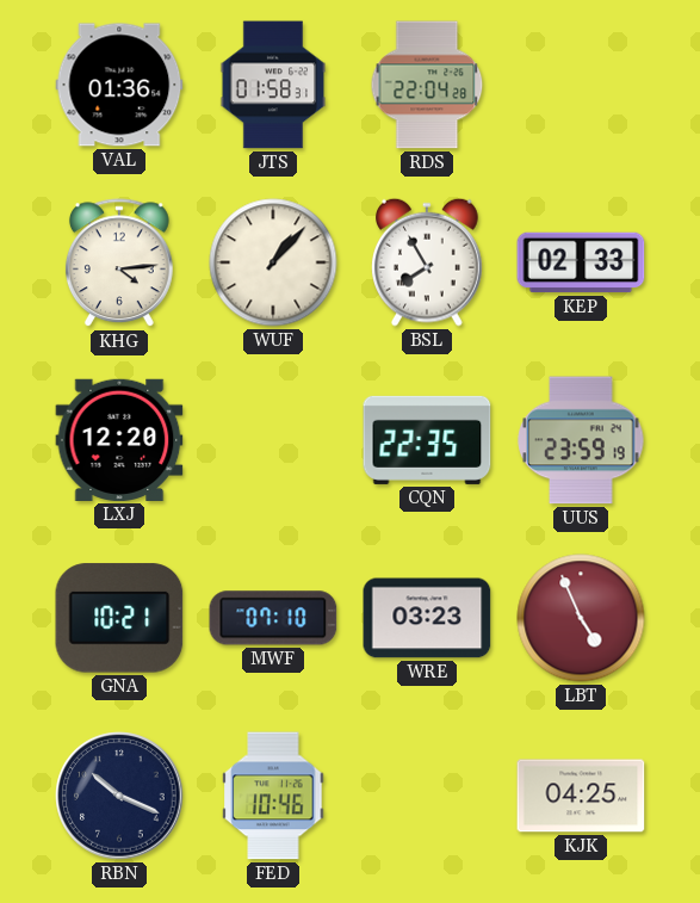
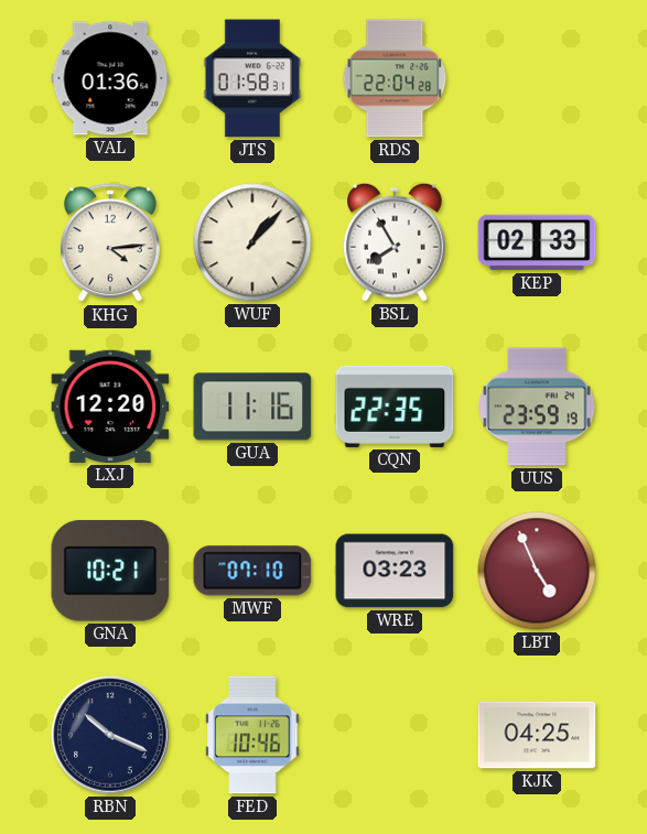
GUA: none -> 11:16
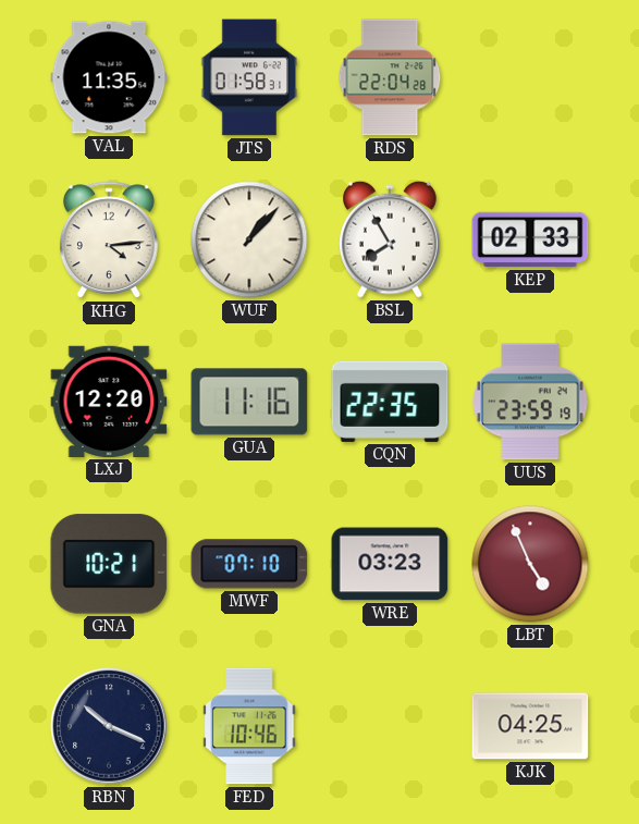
VAL: 01:36 -> 11:35
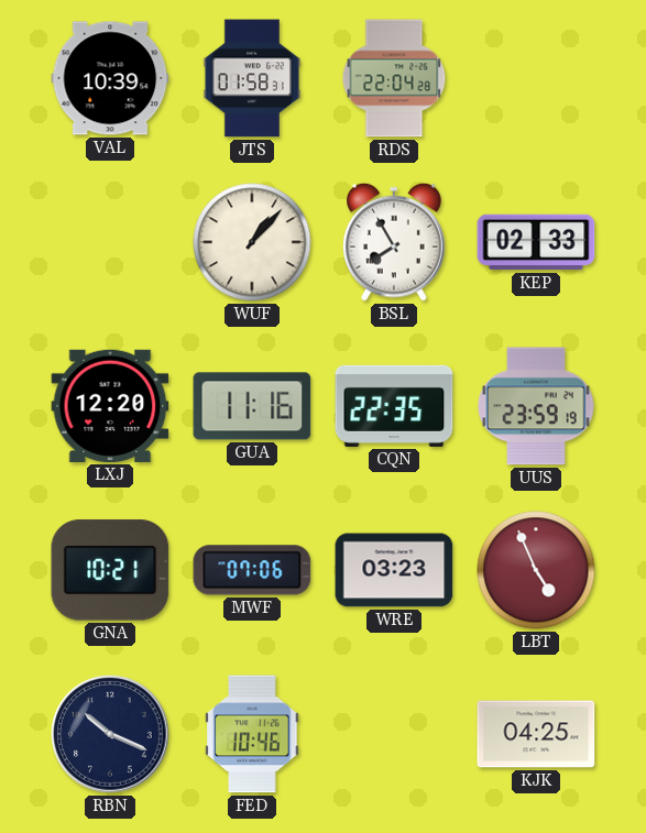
VAL: 11:35 -> 10:39
KHG: 4:14 -> none
MWF: 07:10 -> 07:06
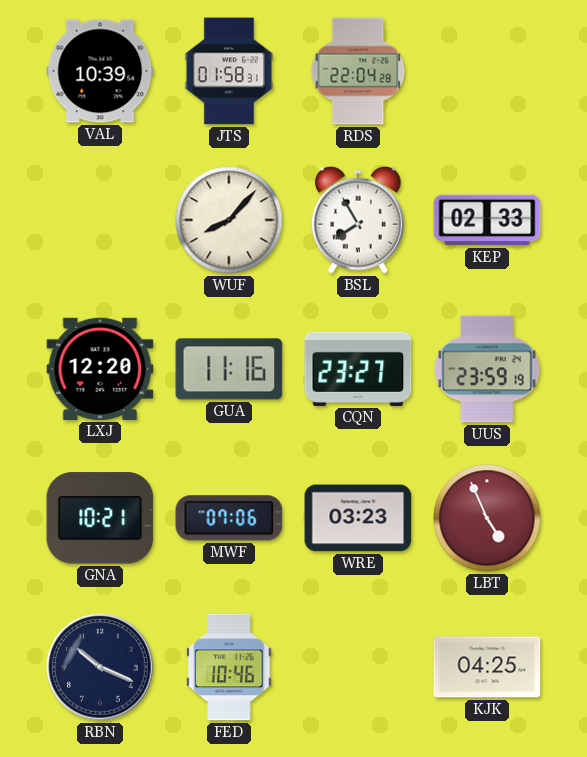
WUF: 1:07 -> 8:07
CQN: 22:35 -> 23:27
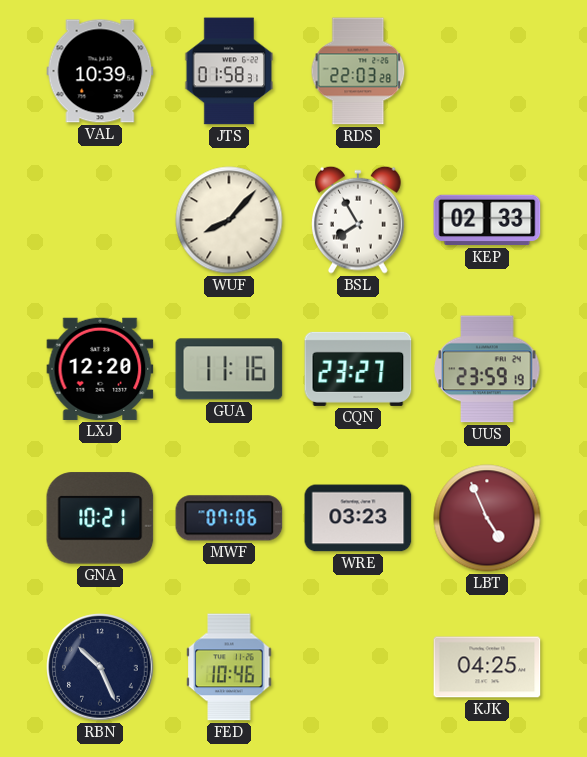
RDS: 22:04 -> 22:03
RBN: 10:19 -> 10:26
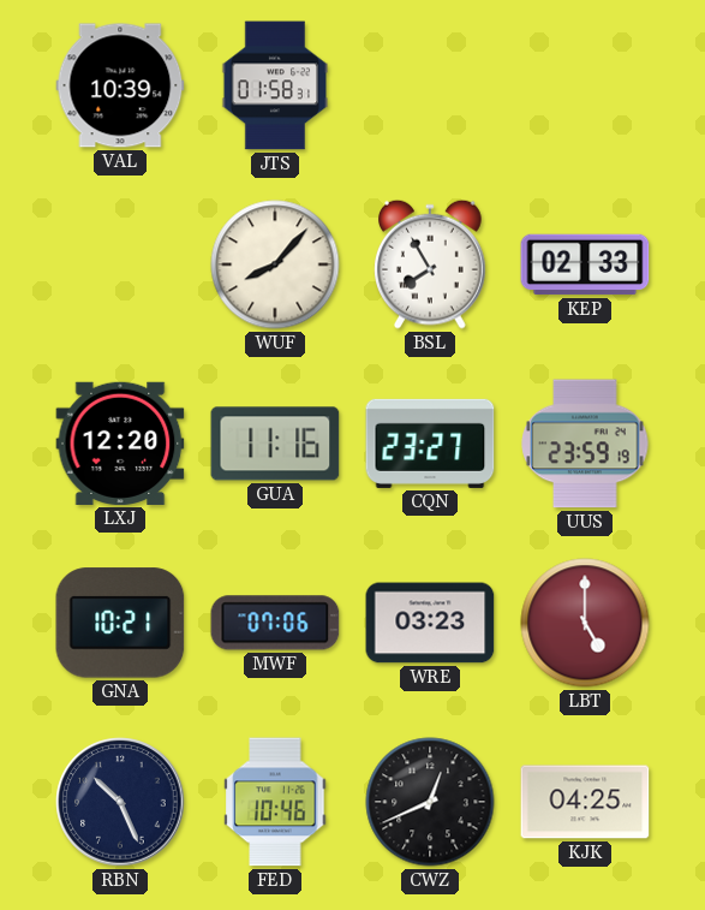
RDS: 22:03 -> none
LBT: 4:56 -> 5:00
CWZ: none -> 12:41
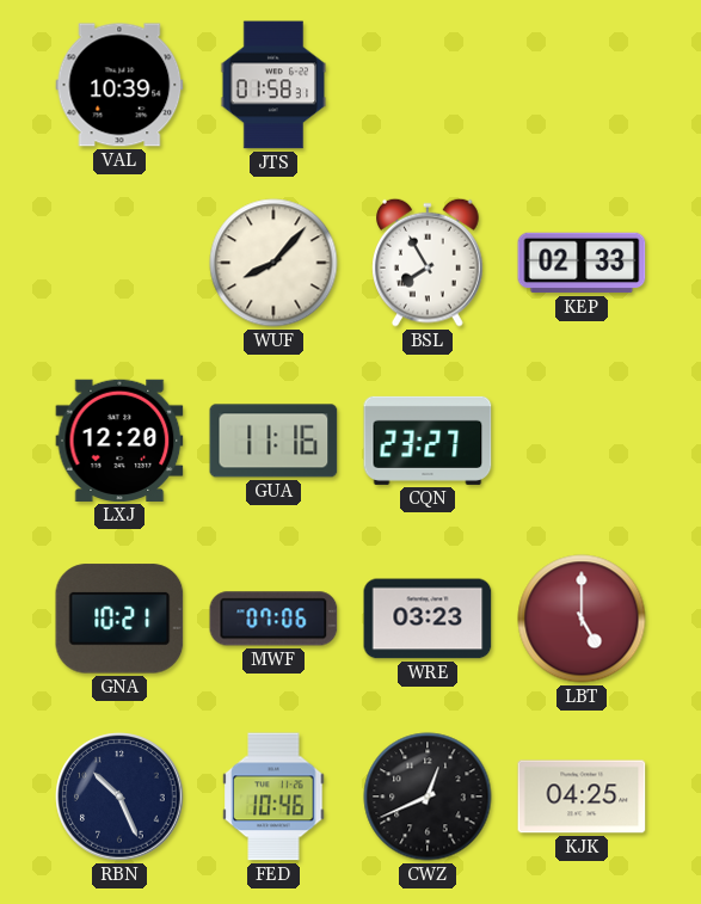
UUS: 23:59 -> none
